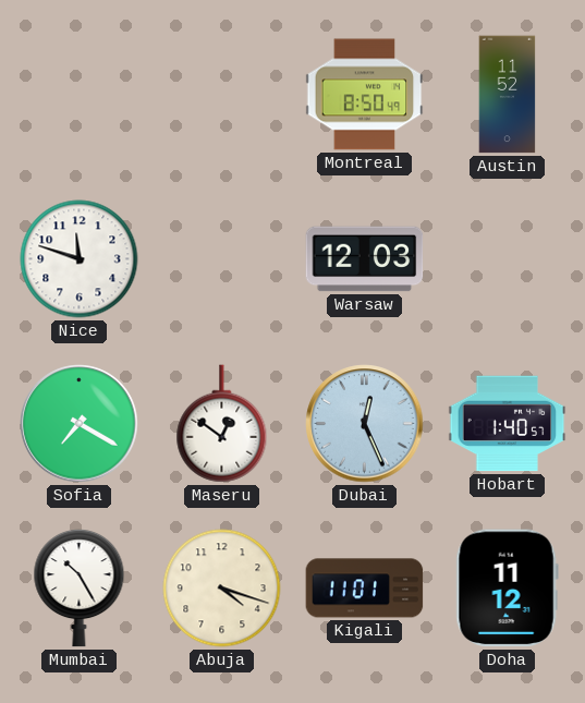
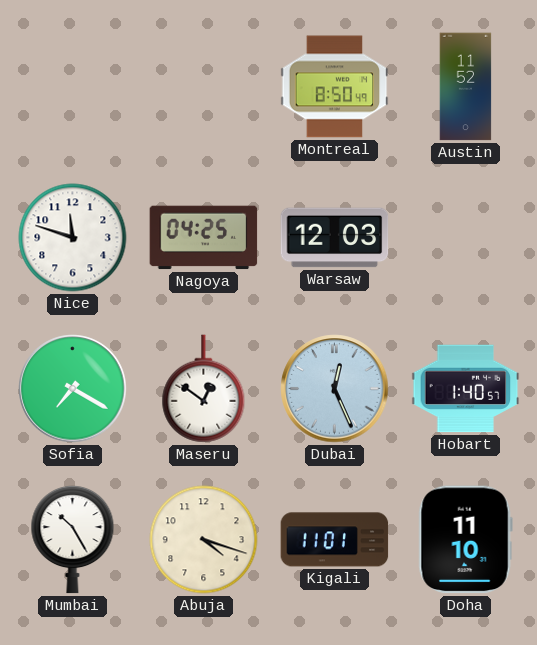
Nagoya: none -> 04:25
Doha: 11:12 -> 11:10
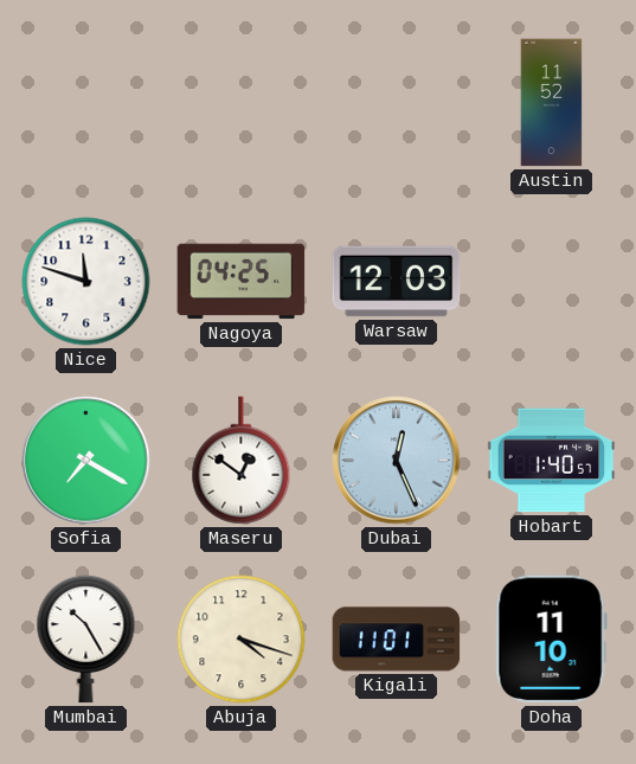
Montreal: 8:50 -> none
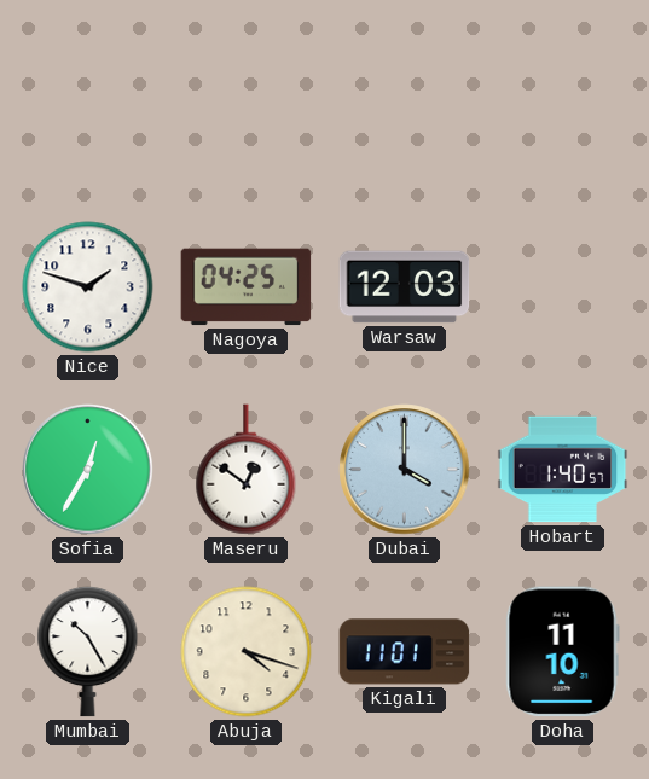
Austin: 11:52 -> none
Nice: 11:48 -> 1:48
Sofia: 7:20 -> 12:35
Dubai: 12:26 -> 4:00
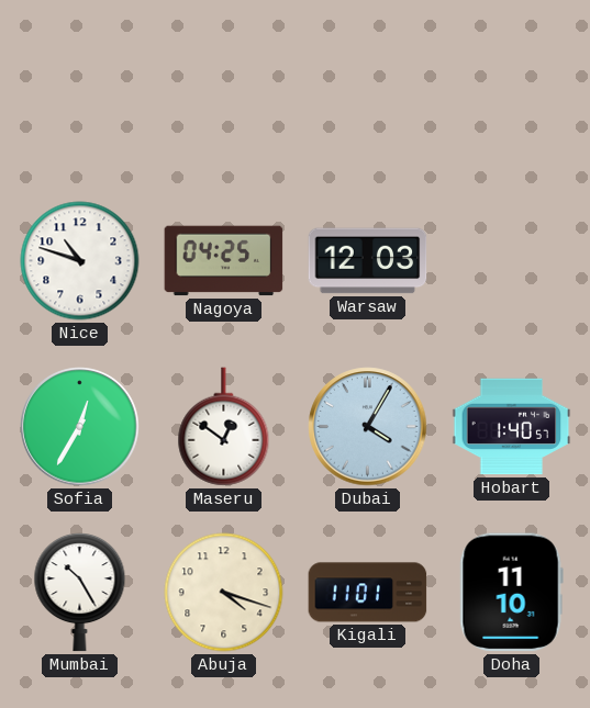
Nice: 1:48 -> 10:48
Dubai: 4:00 -> 4:05
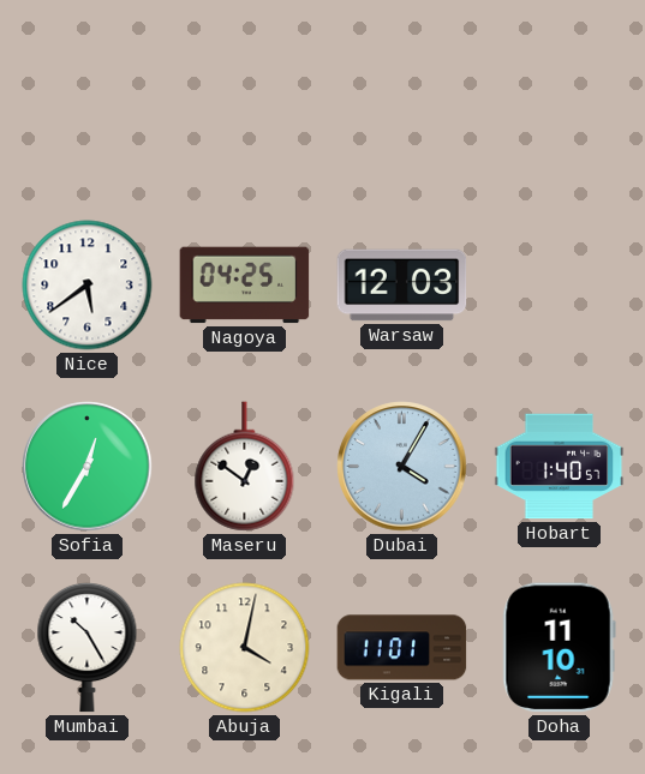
Nice: 10:48 -> 5:39
Abuja: 4:18 -> 4:02
